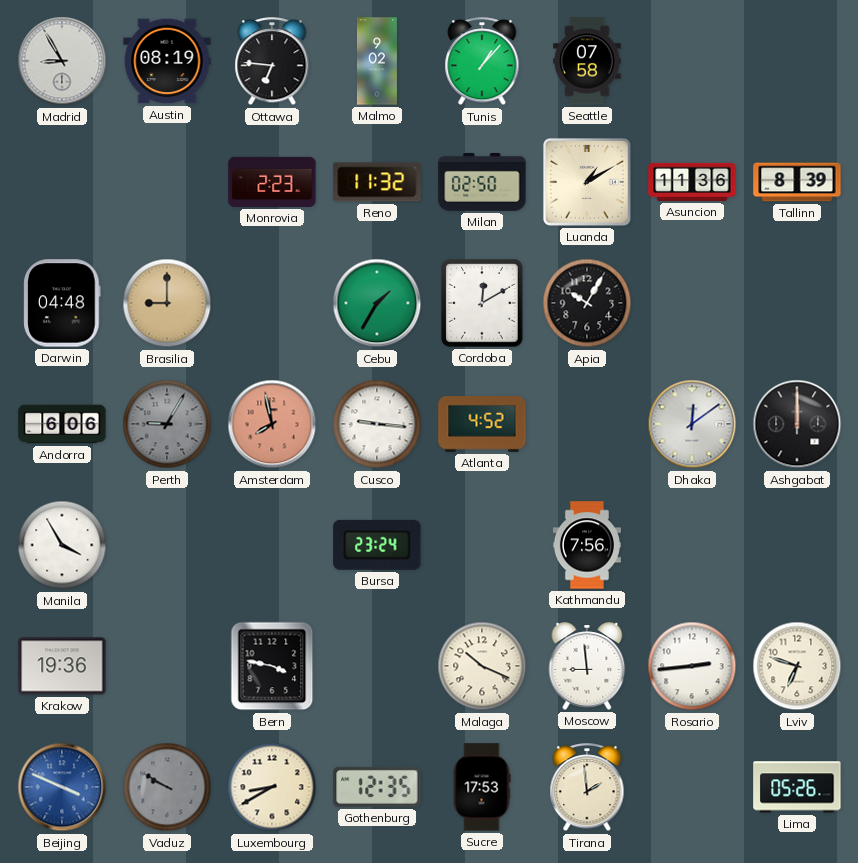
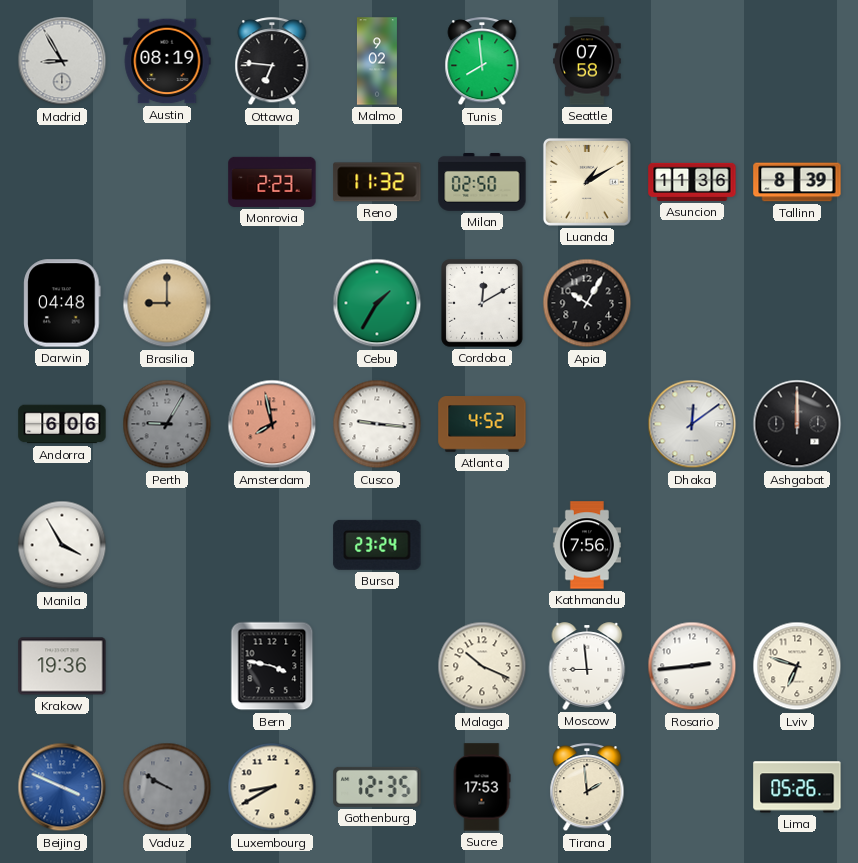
Tunis: 1:07 -> 7:59
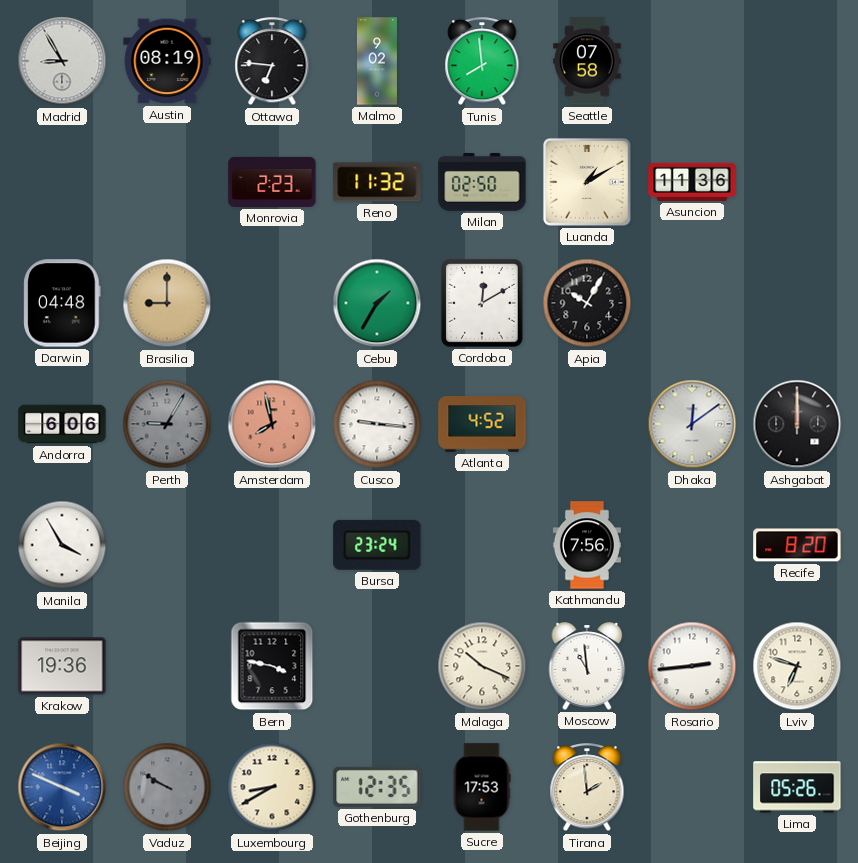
Tallinn: 8:39 -> none
Recife: none -> 8:20
Moscow: 8:59 -> 10:59
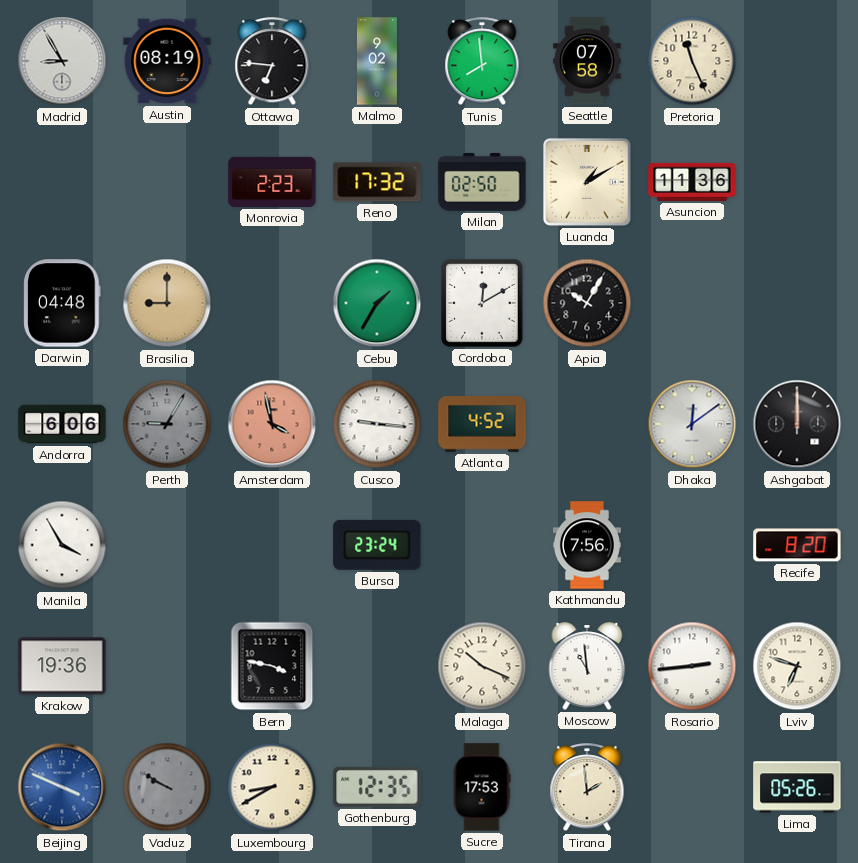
Pretoria: none -> 11:26
Reno: 11:32 -> 17:32
Amsterdam: 7:58 -> 3:58
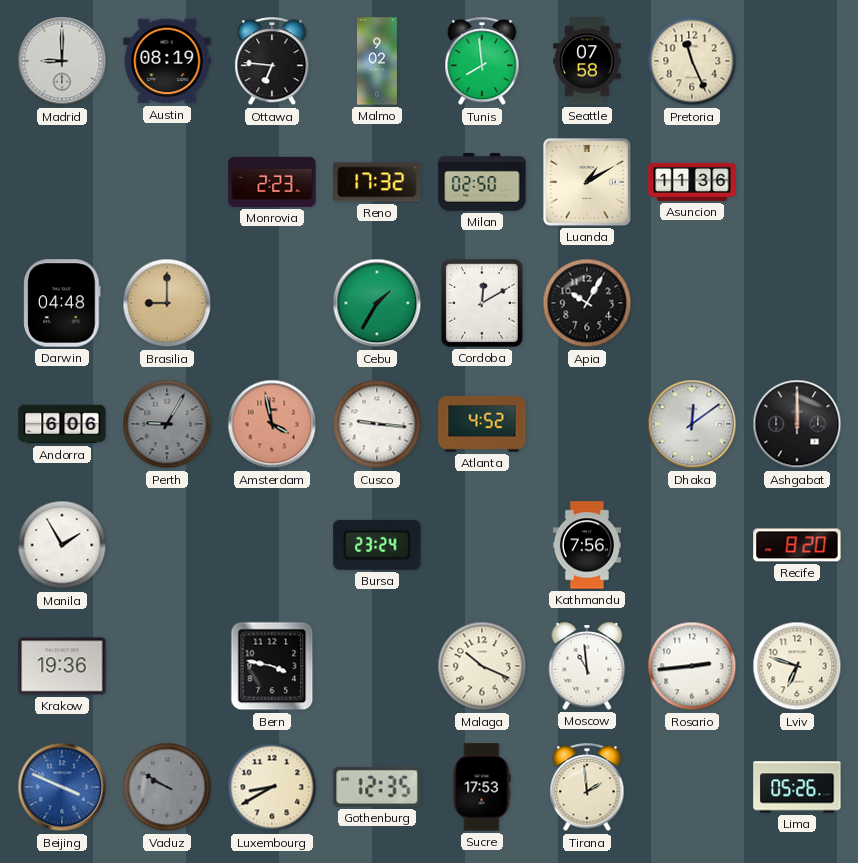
Madrid: 8:55 -> 9:00
Manila: 3:55 -> 1:55
